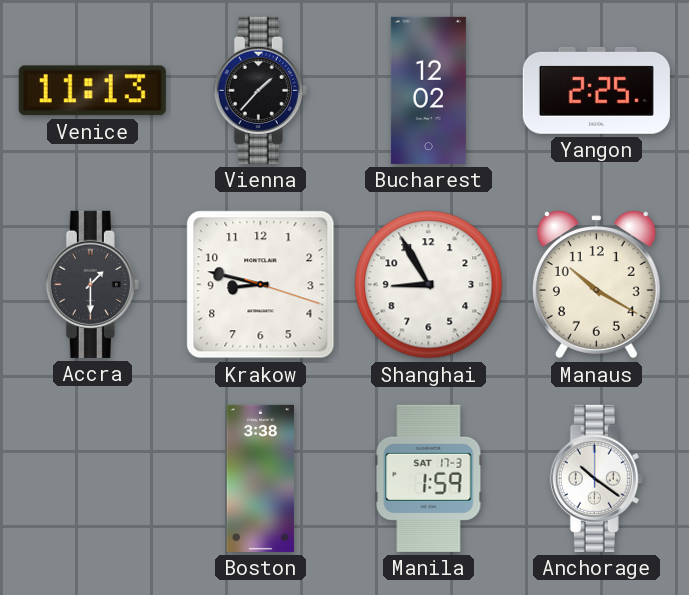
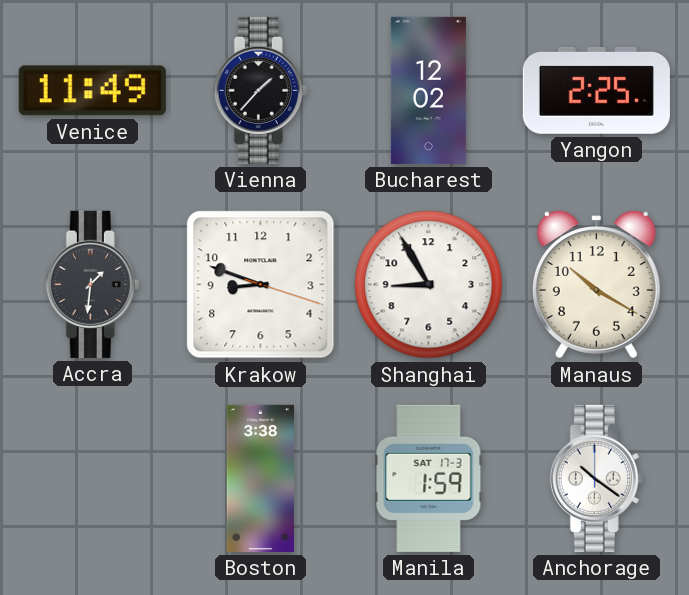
Venice: 11:13 -> 11:49
Accra: 1:30 -> 1:31
Krakow: 8:47 -> 8:48
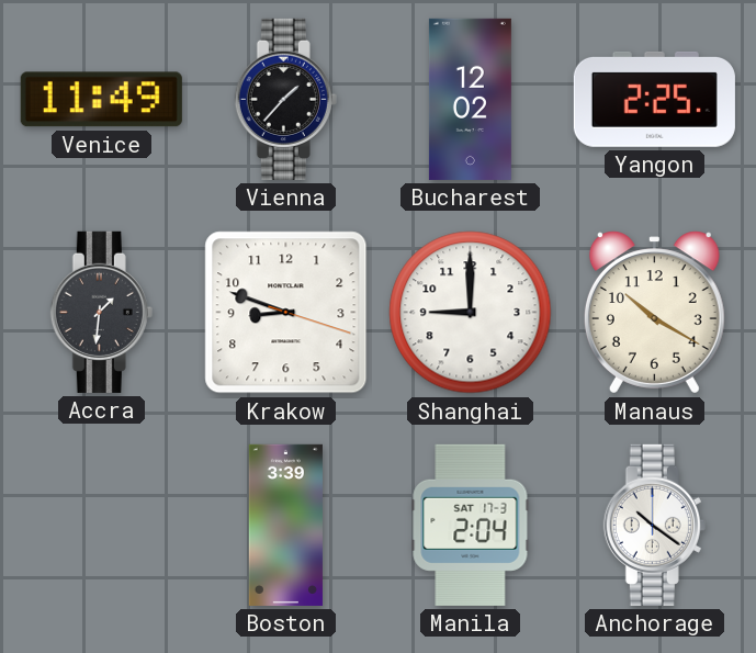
Shanghai: 8:55 -> 9:00
Boston: 3:38 -> 3:39
Manila: 1:59 -> 2:04
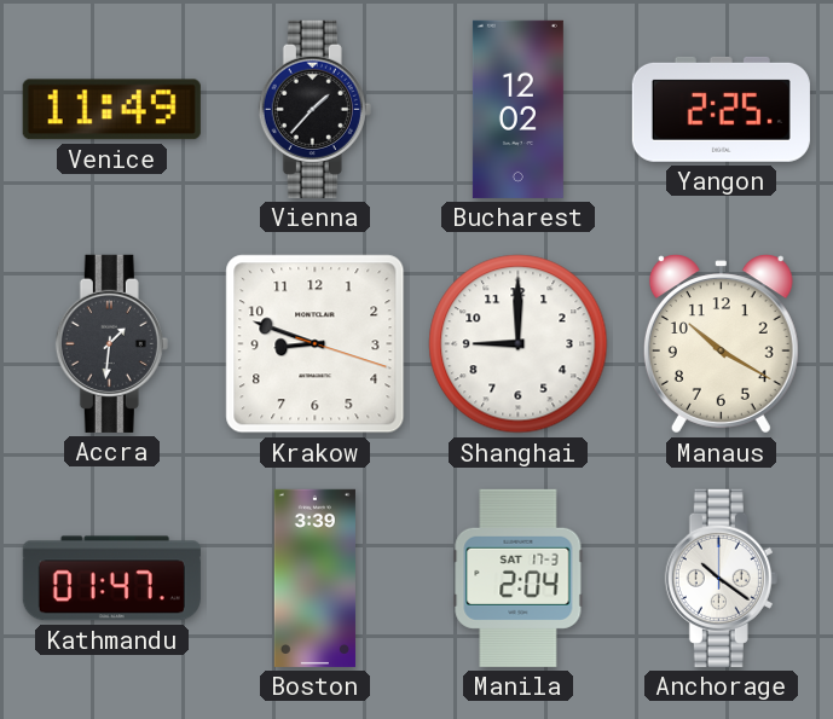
Kathmandu: none -> 01:47
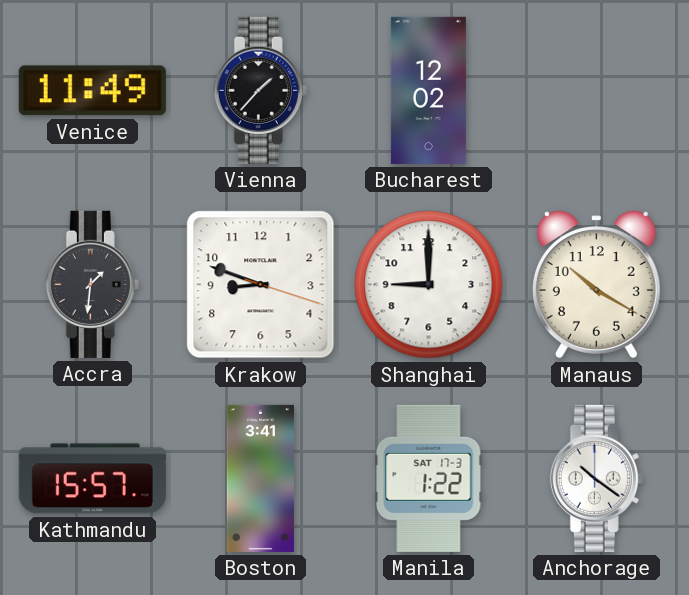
Yangon: 2:25 -> none
Kathmandu: 01:47 -> 15:57
Boston: 3:39 -> 3:41
Manila: 2:04 -> 1:22
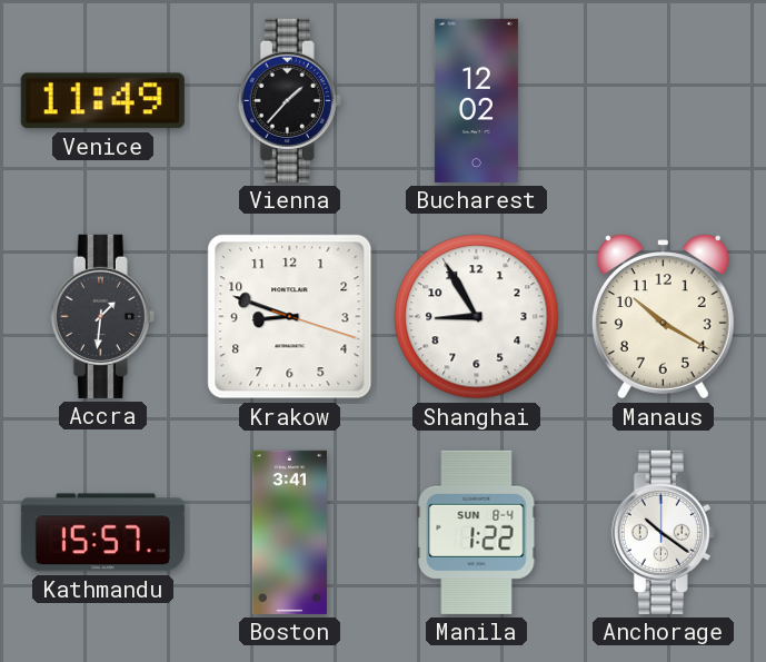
Shanghai: 9:00 -> 8:55
Manila date: SAT 17-3 -> SUN 8-4
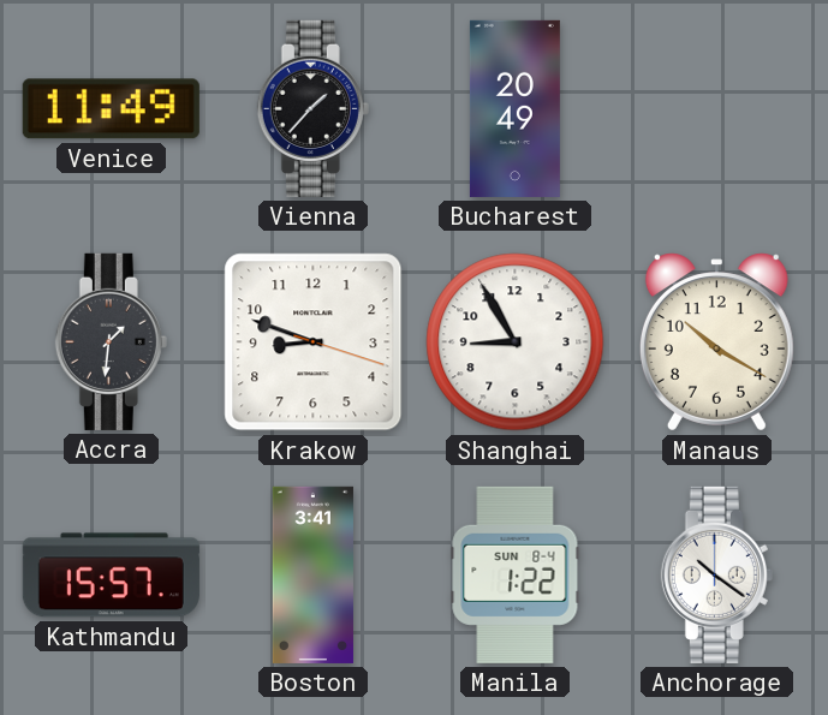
Bucharest: 12:02 -> 20:49
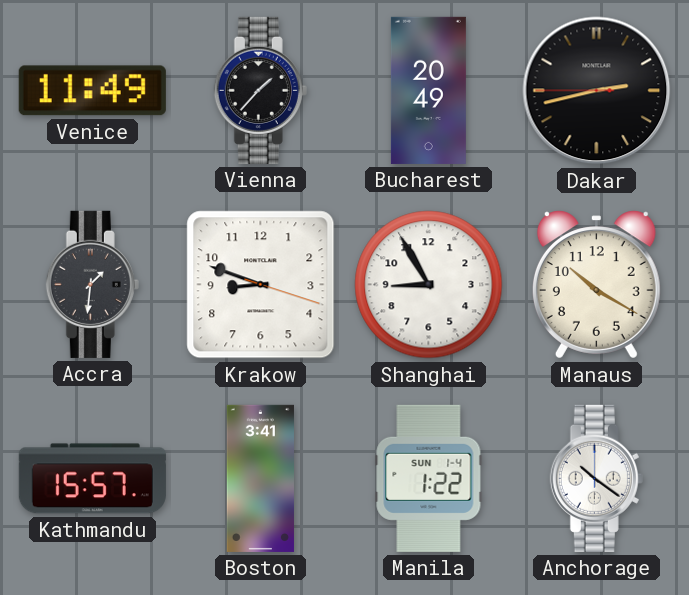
Dakar: none -> 2:42
Manila date: SUN 8-4 -> SUN 1-4
